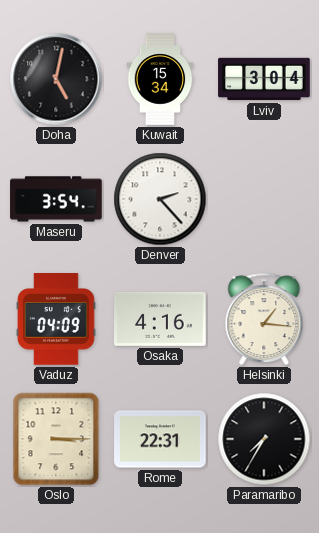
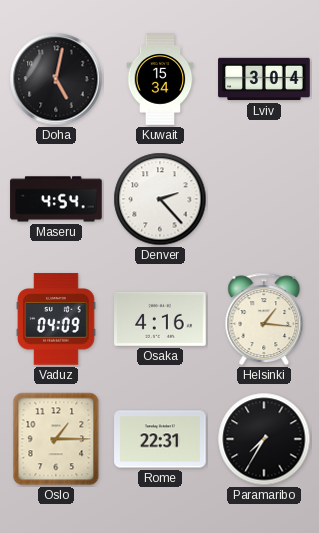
Maseru: 3:54 -> 4:54
Oslo: 3:15 -> 1:15
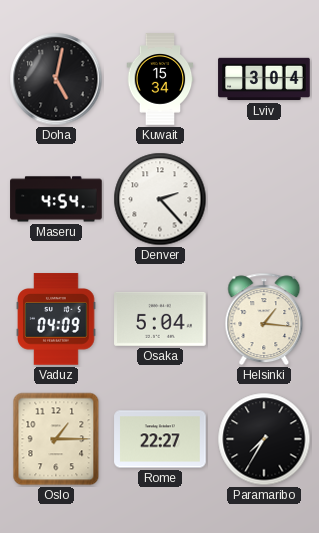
Osaka: 4:16 -> 5:04
Rome: 22:31 -> 22:27
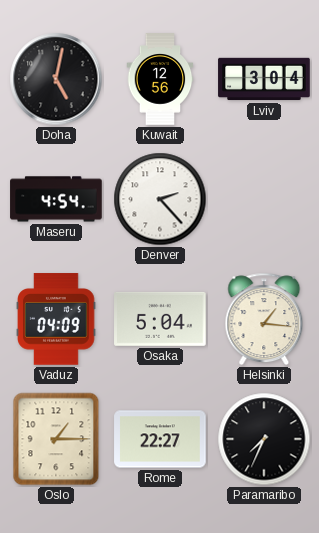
Kuwait: 15:34 -> 12:56
Paramaribo: 7:35 -> 7:34
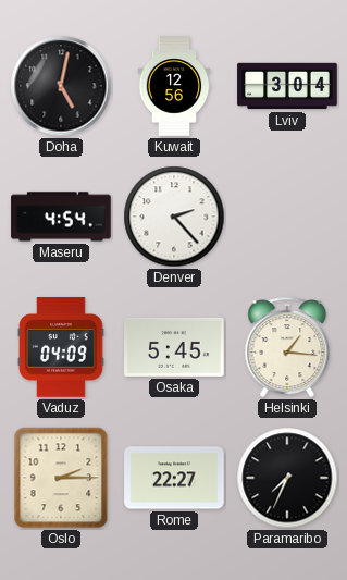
Osaka: 5:04 -> 5:45
Oslo: 1:15 -> 2:15
